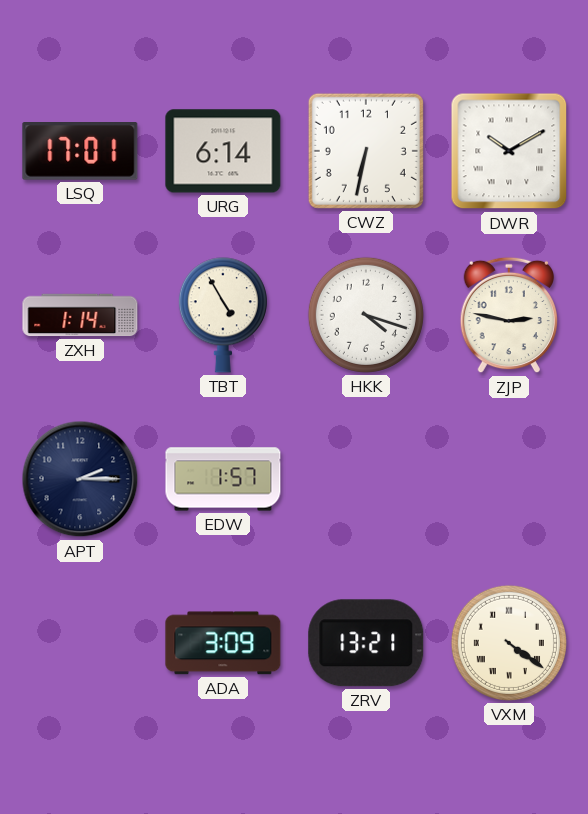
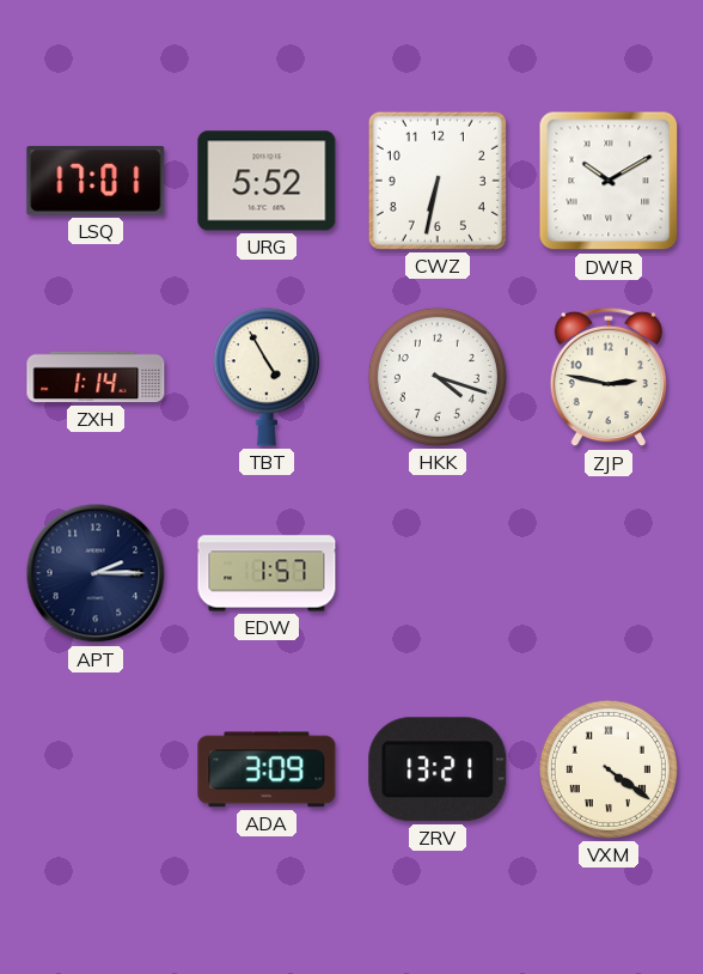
URG: 6:14 -> 5:52
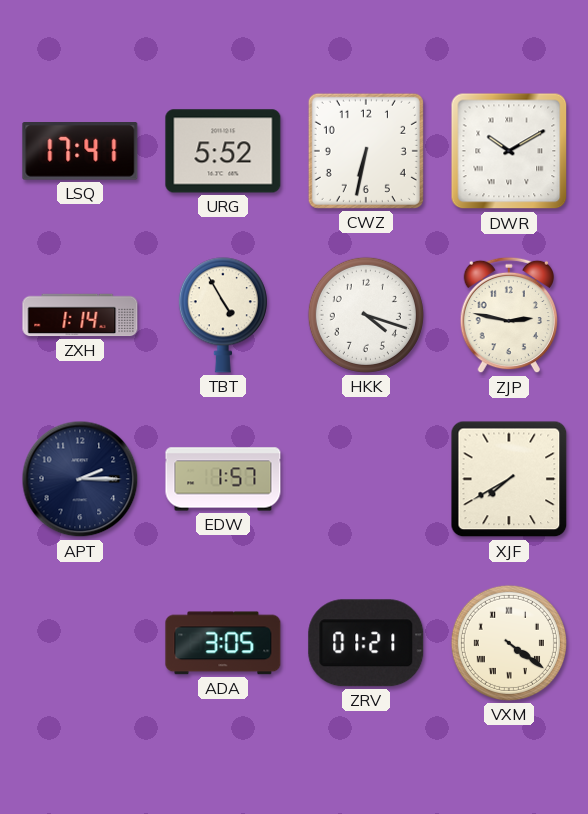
LSQ: 17:01 -> 17:41
XJF: none -> 7:40
ADA: 3:09 -> 3:05
ZRV: 13:21 -> 01:21
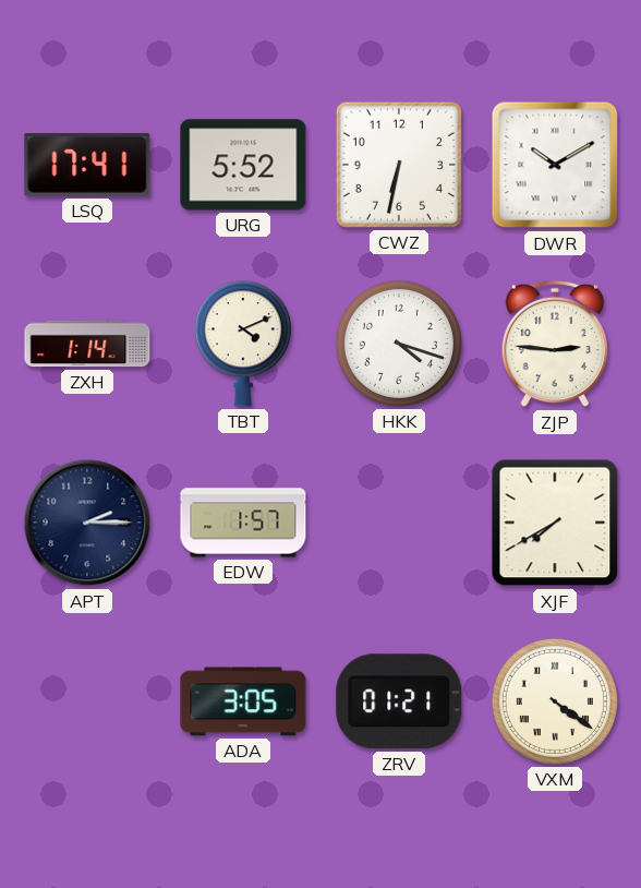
TBT: 4:55 -> 4:11
ZJP: 2:47 -> 2:46
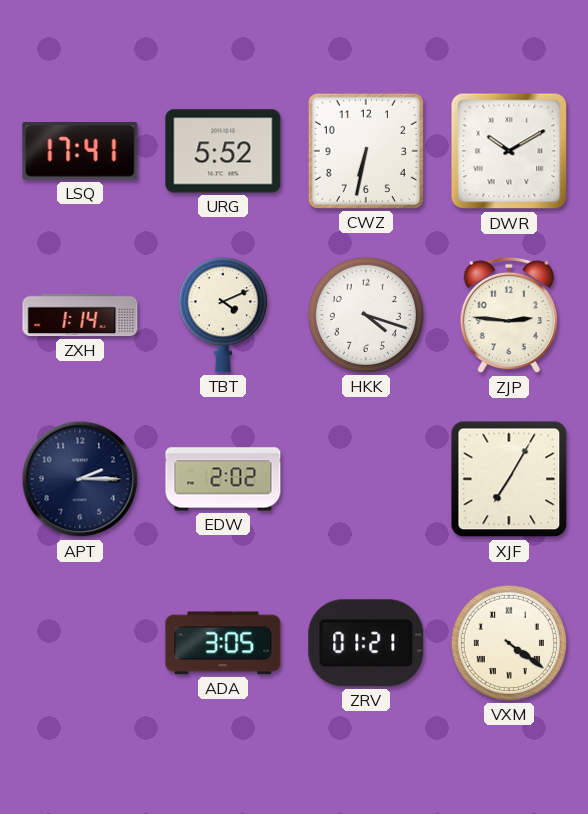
EDW: 1:57 -> 2:02
XJF: 7:40 -> 7:05
